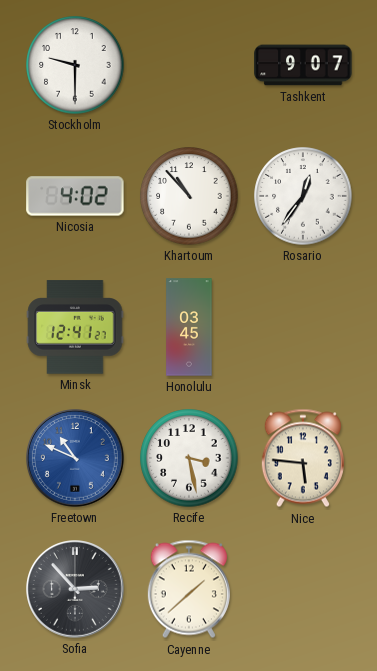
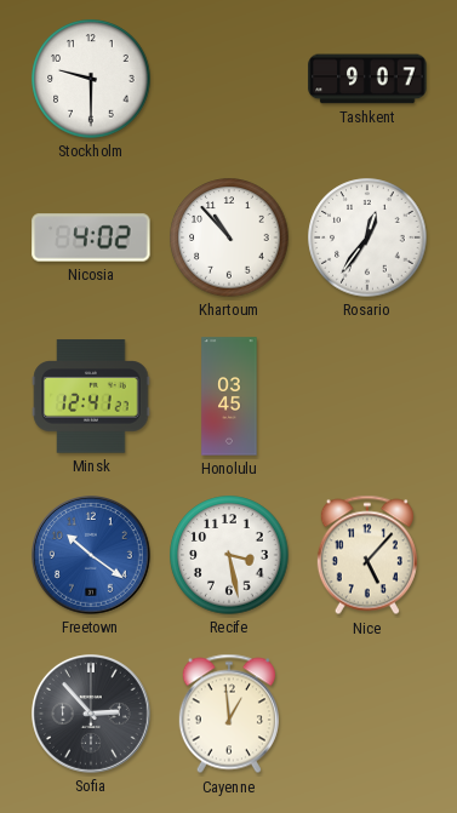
Freetown: 10:49 -> 10:21
Nice: 5:46 -> 5:07
Cayenne: 1:38 -> 12:59
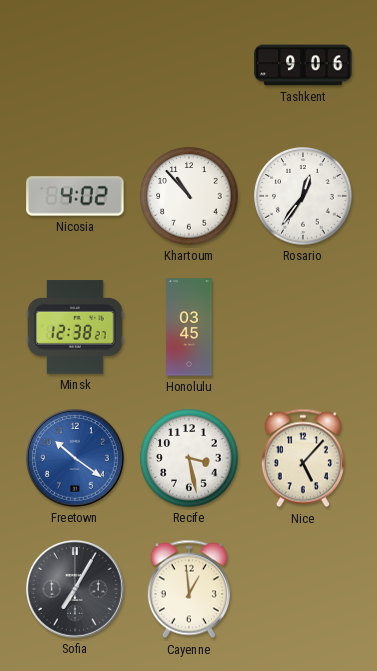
Stockholm: 9:30 -> none
Tashkent: 9:07 -> 9:06
Minsk: 12:41 -> 12:38
Sofia: 2:53 -> 7:05
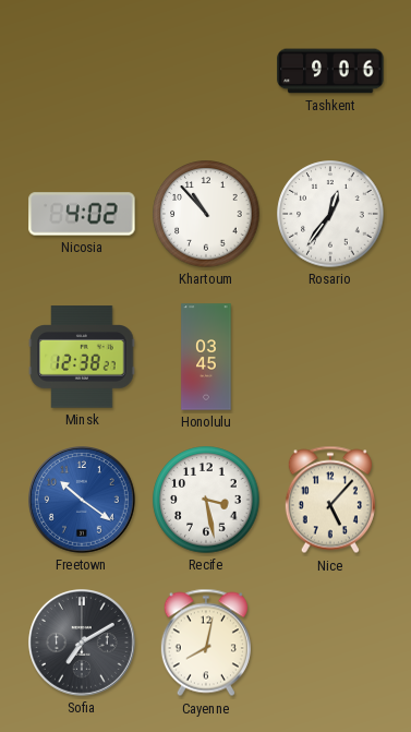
Sofia: 7:05 -> 7:10
Cayenne: 12:59 -> 8:02
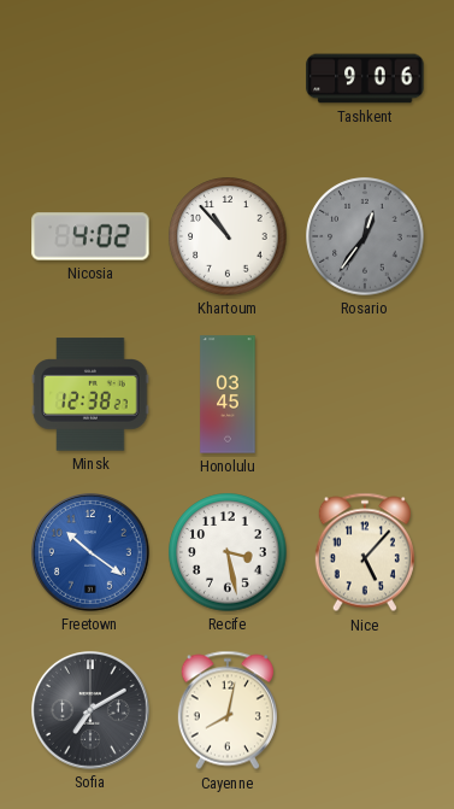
Rosario dial: white -> grey
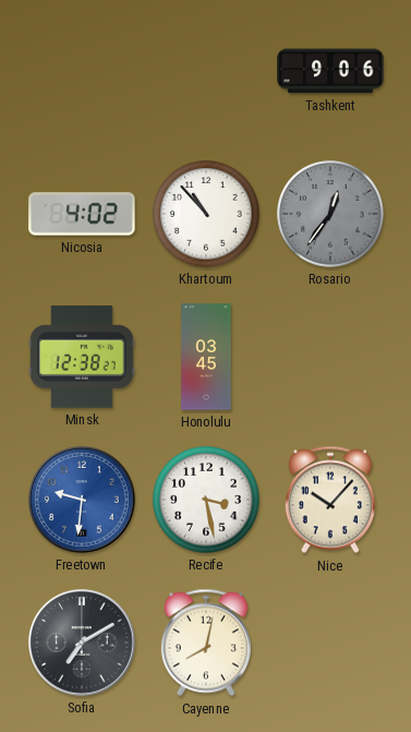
Freetown: 10:21 -> 9:31
Nice: 5:07 -> 10:07
